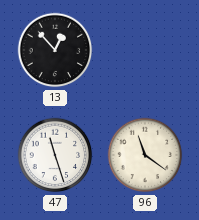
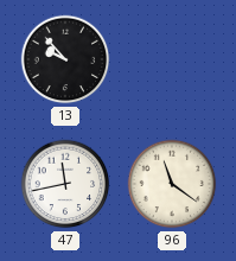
13: 12:53 -> 9:53
47: 11:27 -> 11:43
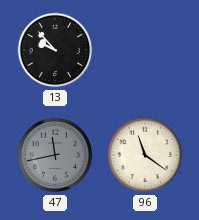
47 dial: white -> grey
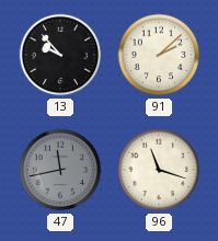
91: none -> 2:08
96: 11:21 -> 11:18
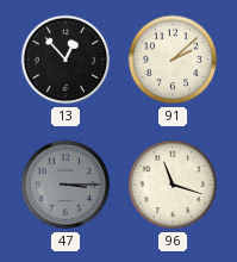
13: 9:53 -> 12:53
47: 11:43 -> 3:15
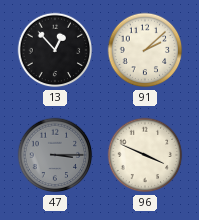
96: 11:18 -> 3:49
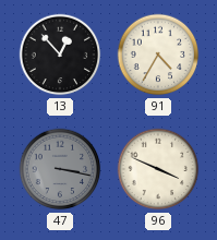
91: 2:08 -> 4:35
47: 3:15 -> 3:17
